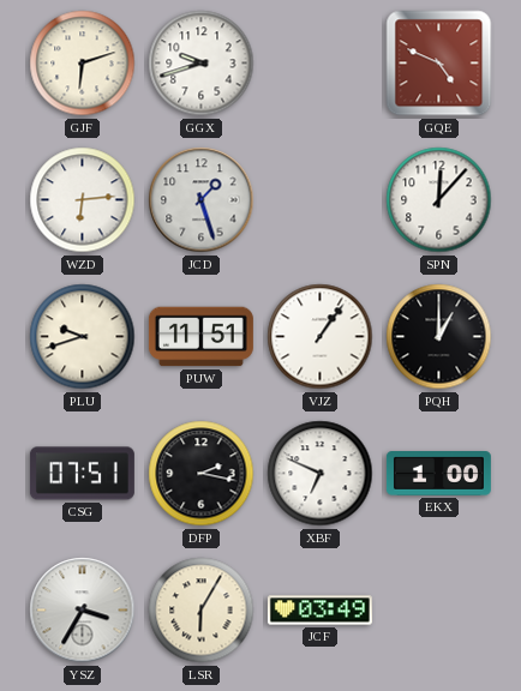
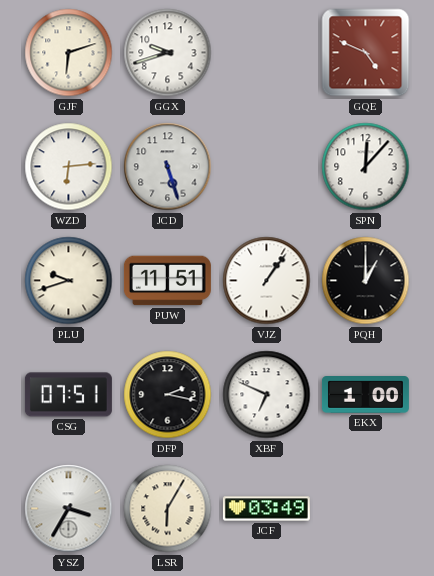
JCD: 1:27 -> 5:27
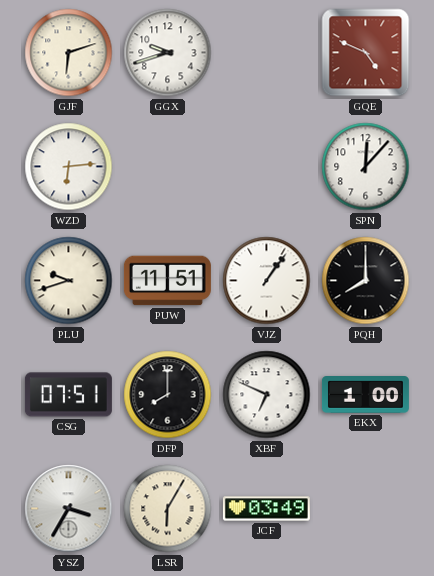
JCD: 5:27 -> none
PQH: 1:00 -> 8:00
DFP: 2:17 -> 8:00
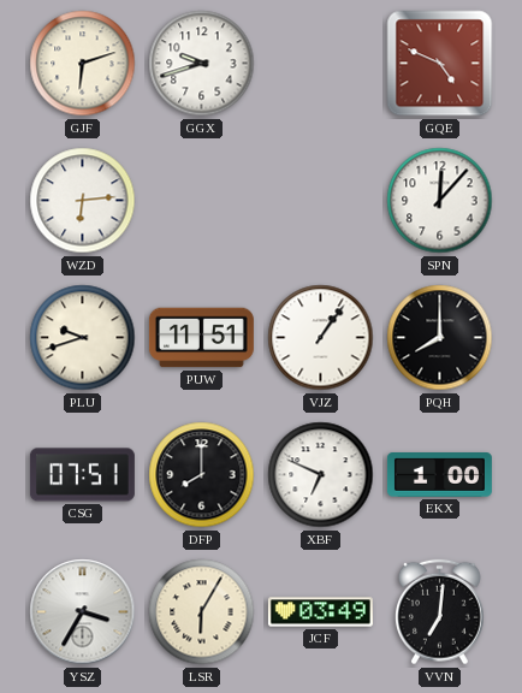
VVN: none -> 7:01
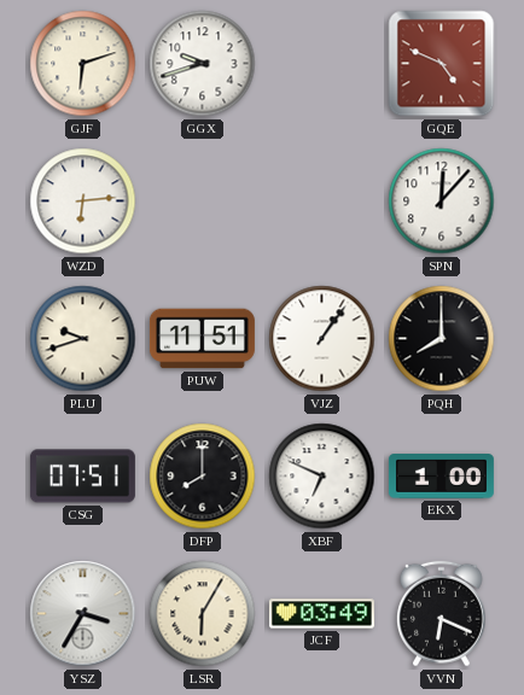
VVN: 7:01 -> 6:19
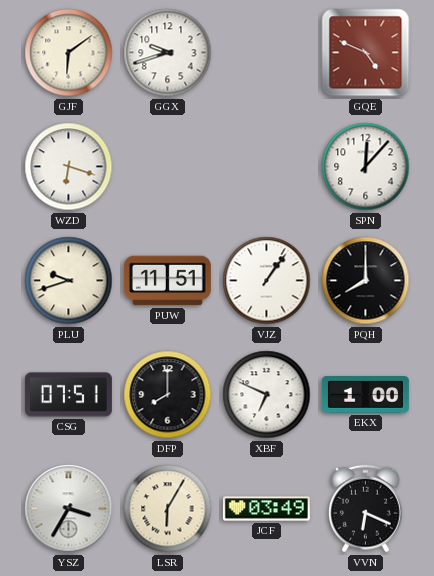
GJF: 6:12 -> 6:09
WZD: 6:14 -> 6:18
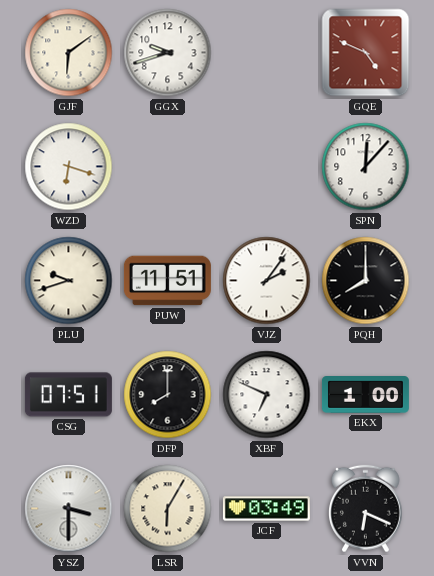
VJZ: 1:06 -> 2:06
YSZ: 3:35 -> 3:30
